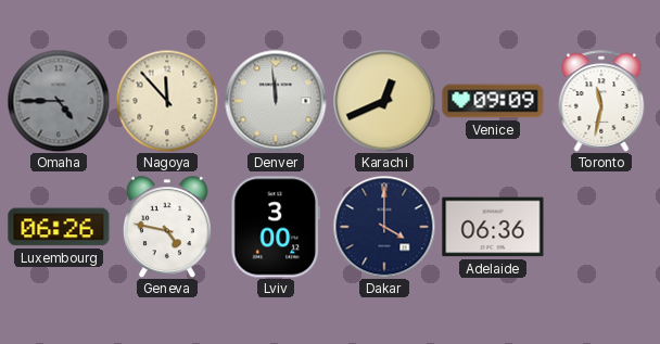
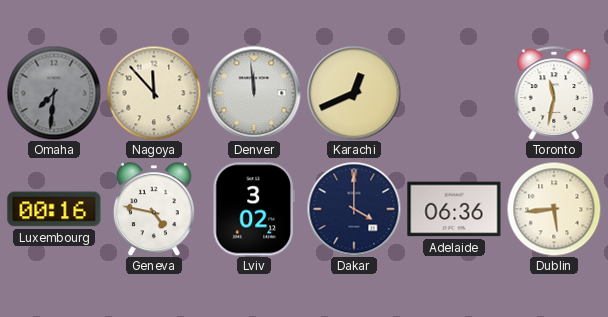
Omaha: 4:45 -> 7:31
Venice: 09:09 -> none
Luxembourg: 06:26 -> 00:16
Lviv: 3:00 -> 3:02
Dublin: none -> 5:44
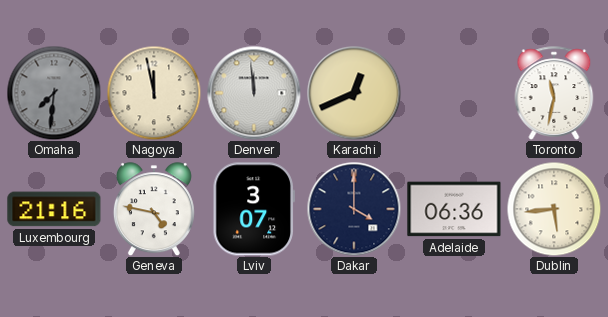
Nagoya: 11:53 -> 11:58
Luxembourg: 00:16 -> 21:16
Lviv: 3:02 -> 3:07
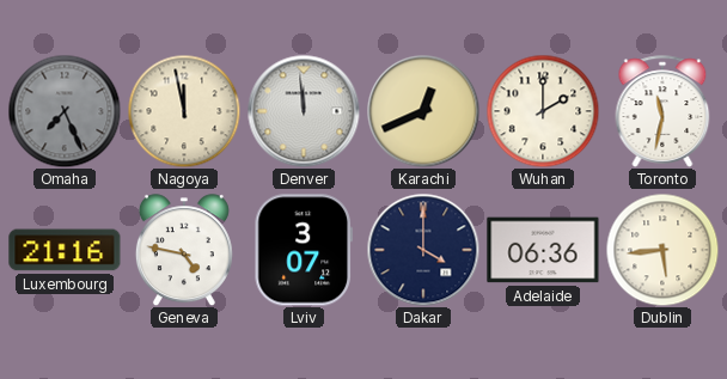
Omaha: 7:31 -> 7:26
Wuhan: none -> 2:00
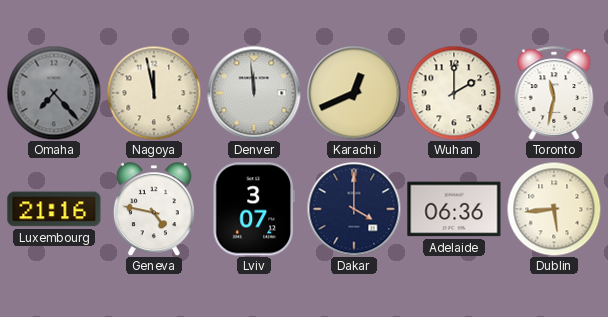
Omaha: 7:26 -> 7:23
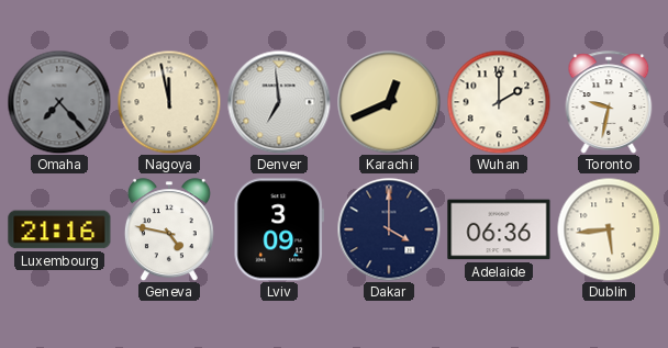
Denver: 11:59 -> 6:59
Toronto: 11:32 -> 9:32
Lviv: 3:07 -> 3:09
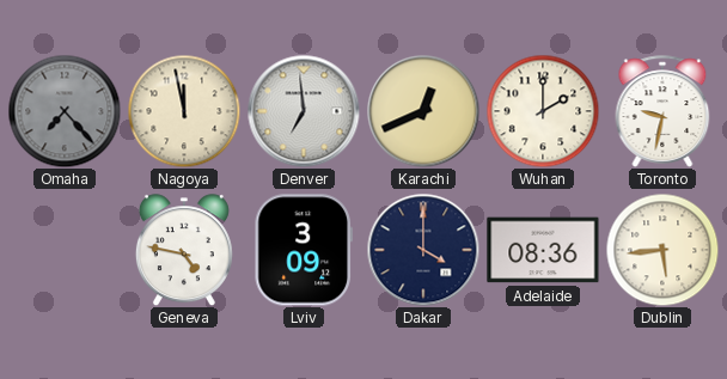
Luxembourg: 21:16 -> none
Adelaide: 06:36 -> 08:36
